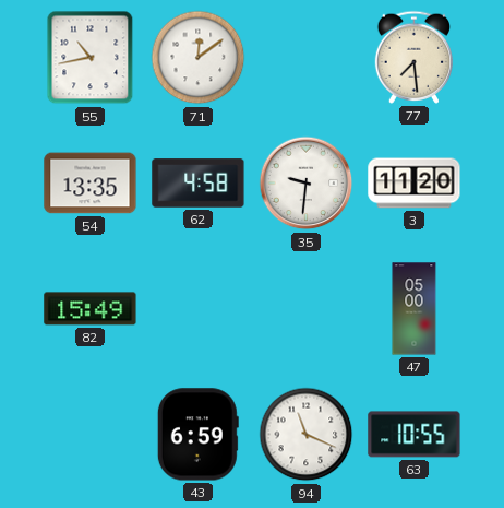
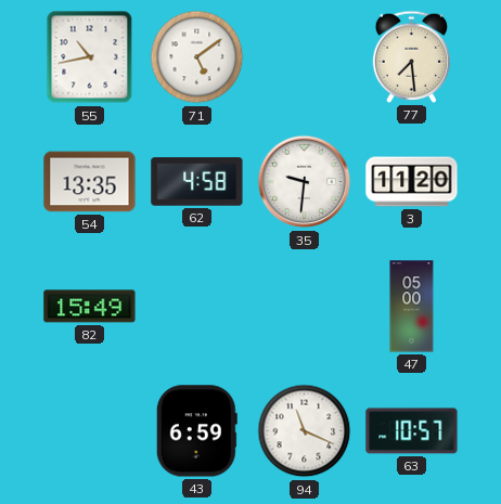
71: 12:09 -> 5:09
63: 10:55 -> 10:57
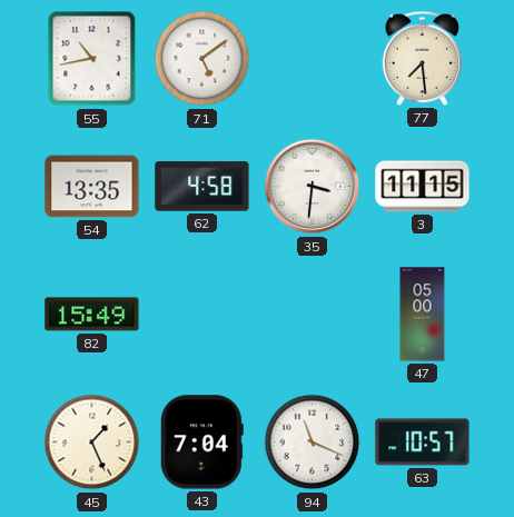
35: 9:31 -> 3:31
3: 11:20 -> 11:15
45: none -> 1:26
43: 6:59 -> 7:04
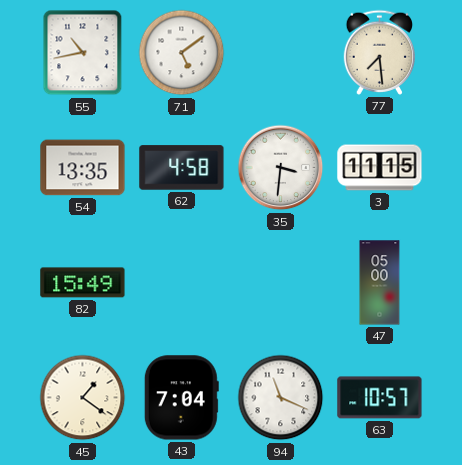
45: 1:26 -> 1:21
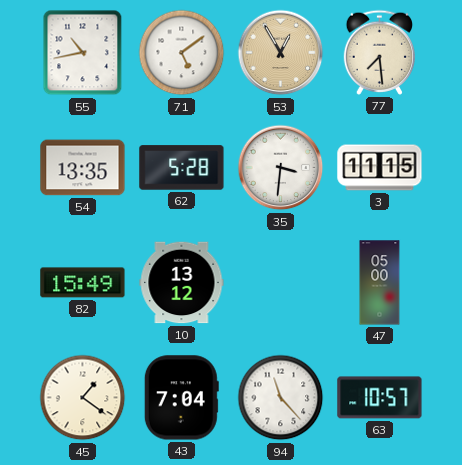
53: none -> 12:55
62: 4:58 -> 5:28
10: none -> 13:12
94: 11:19 -> 11:23
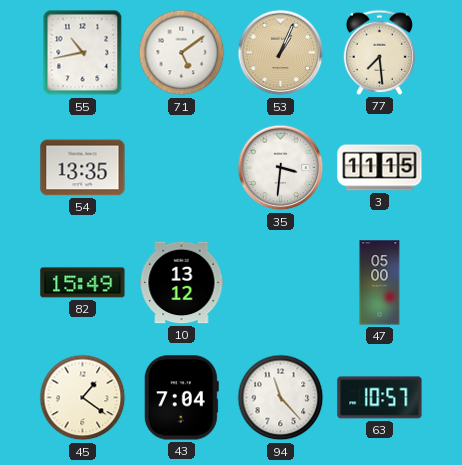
53: 12:55 -> 1:04
62: 5:28 -> none
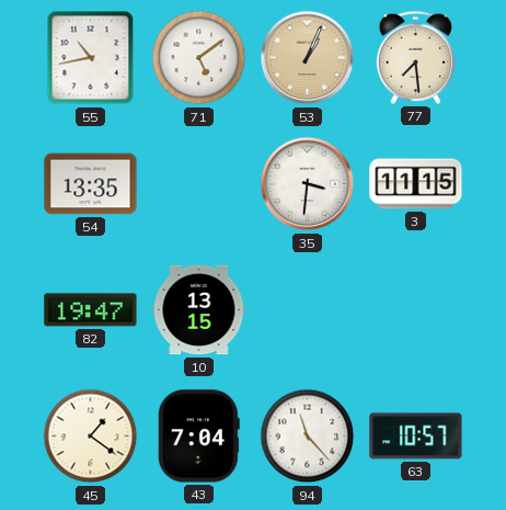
82: 15:49 -> 19:47
10: 13:12 -> 13:15
47: 05:00 -> none
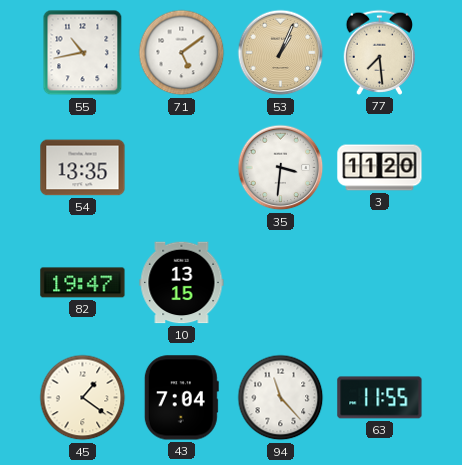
3: 11:15 -> 11:20
63: 10:57 -> 11:55
